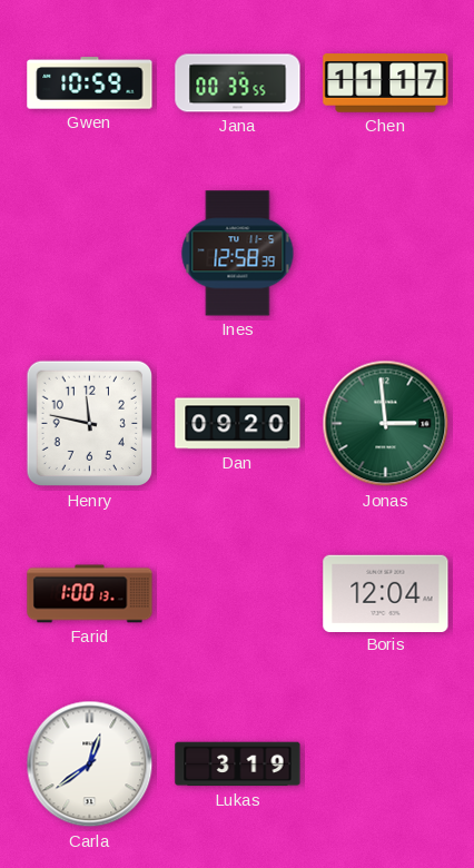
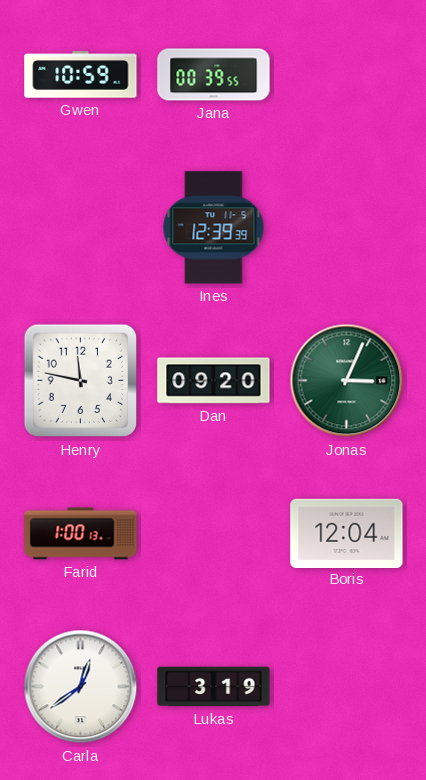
Chen: 11:17 -> none
Ines: 12:58 -> 12:39
Jonas: 2:59 -> 3:04
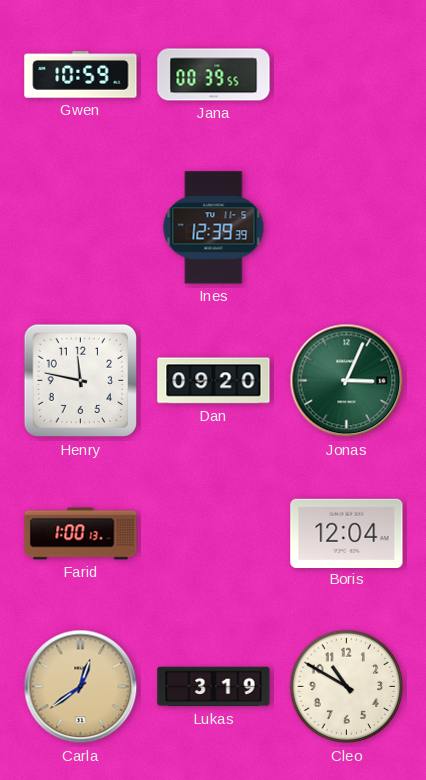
Carla dial: white -> champagne
Cleo: none -> 10:50
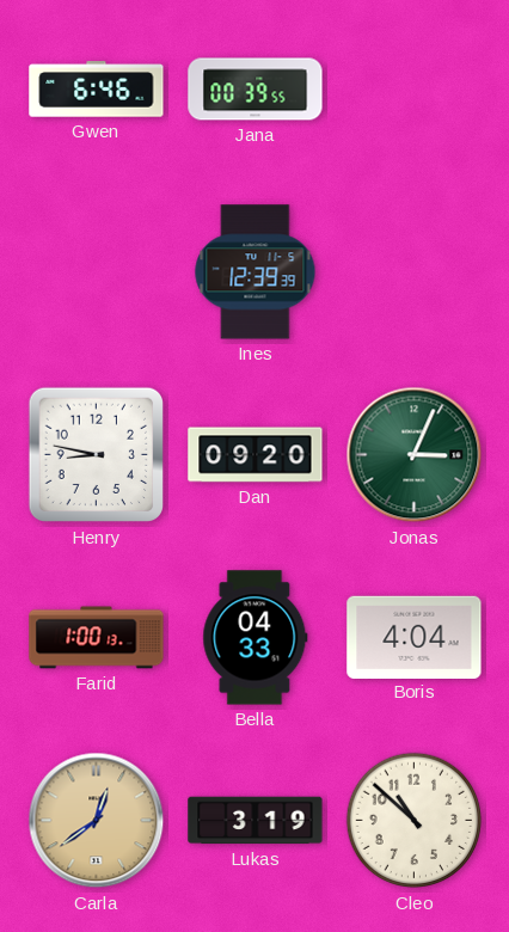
Gwen: 10:59 -> 6:46
Henry: 11:47 -> 8:47
Bella: none -> 04:33
Boris: 12:04 -> 4:04
Cleo: 10:50 -> 10:52
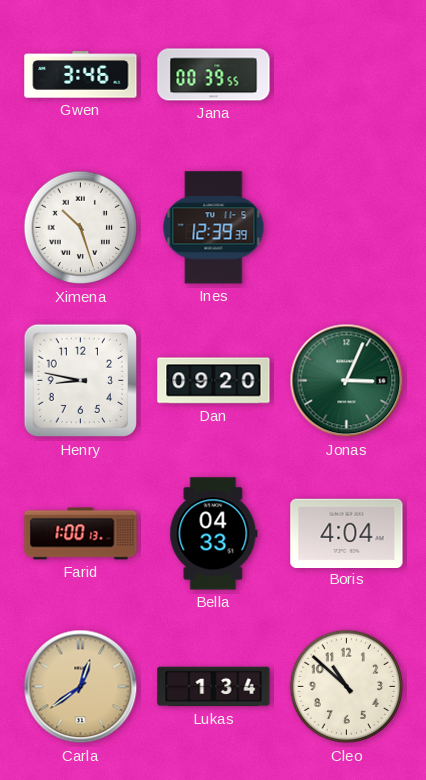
Gwen: 6:46 -> 3:46
Ximena: none -> 10:27
Lukas: 3:19 -> 1:34
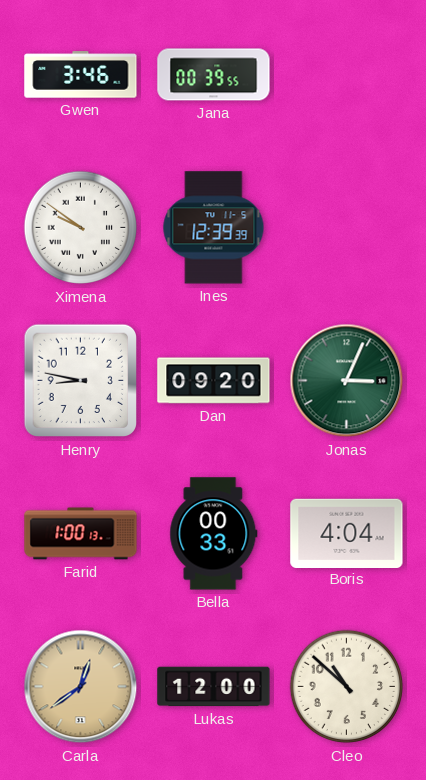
Ximena: 10:27 -> 9:51
Bella: 04:33 -> 00:33
Lukas: 1:34 -> 12:00
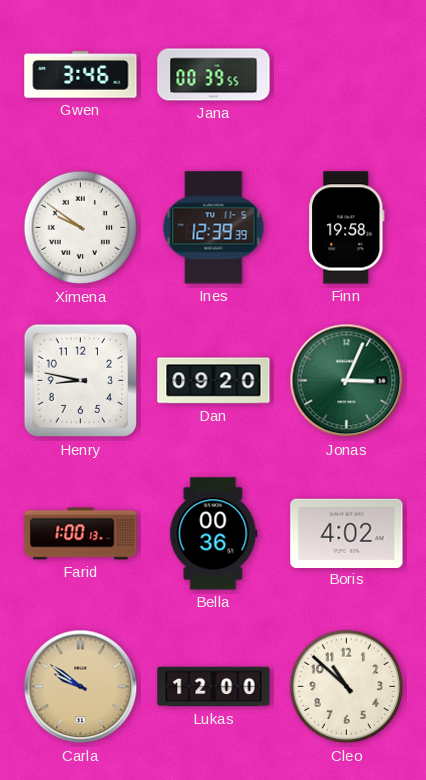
Finn: none -> 19:58
Bella: 00:33 -> 00:36
Boris: 4:04 -> 4:02
Carla: 12:39 -> 9:51
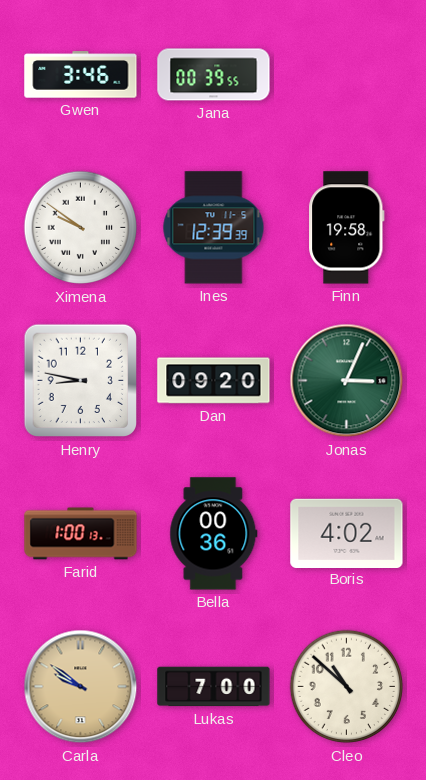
Lukas: 12:00 -> 7:00
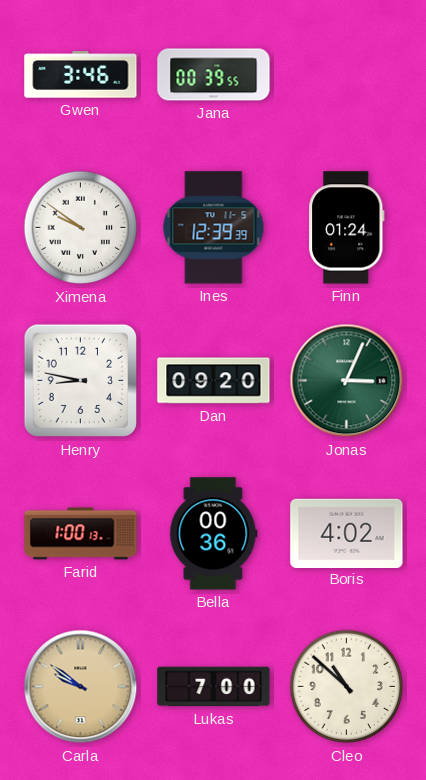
Finn: 19:58 -> 01:24
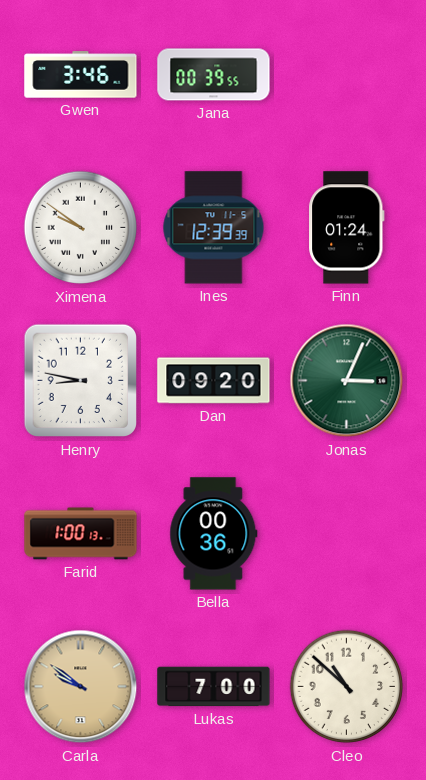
Boris: 4:02 -> none
